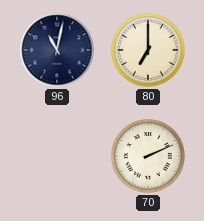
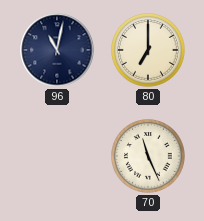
70: 2:11 -> 11:26
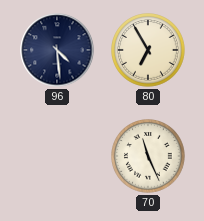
96: 11:02 -> 4:29
80: 7:00 -> 6:55
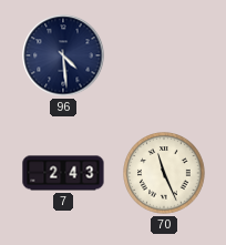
80: 6:55 -> none
7: none -> 2:43
